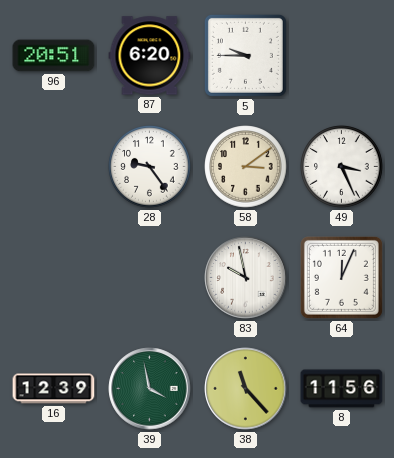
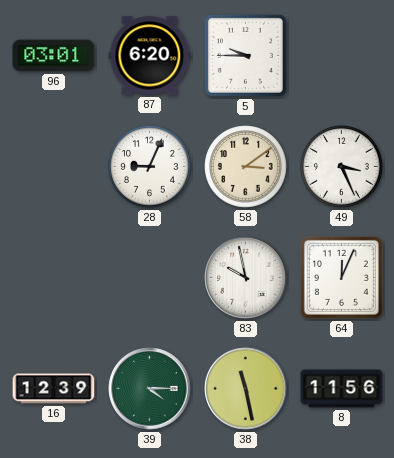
96: 20:51 -> 03:01
28: 9:24 -> 9:04
39: 3:58 -> 4:15
38: 11:23 -> 11:28
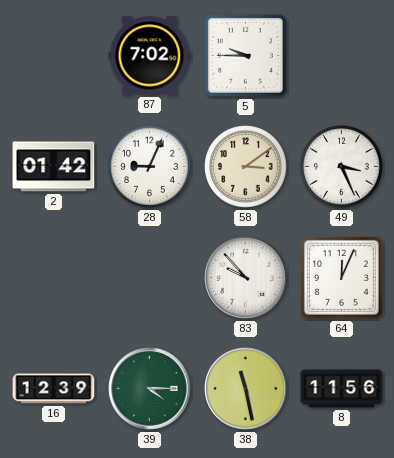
96: 03:01 -> none
87: 6:20 -> 7:02
2: none -> 01:42
83: 9:58 -> 9:53
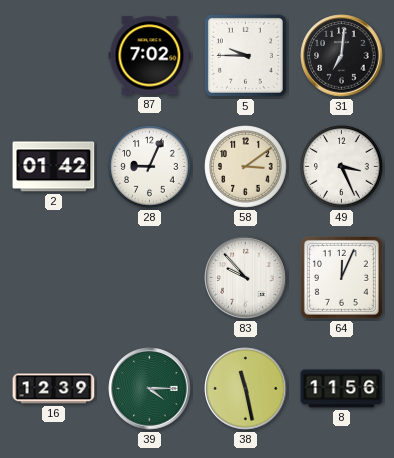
31: none -> 7:01
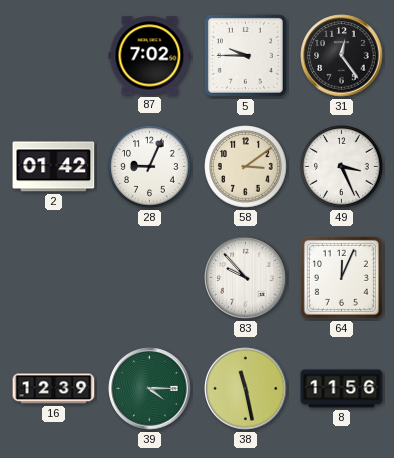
31: 7:01 -> 12:24
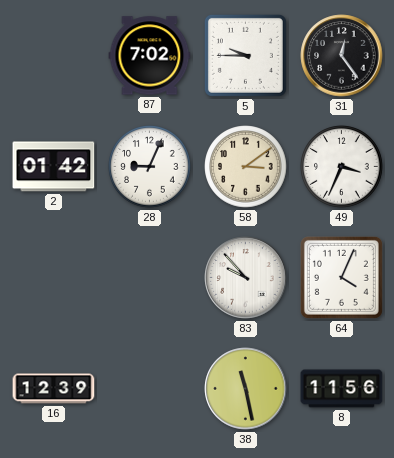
49: 3:26 -> 3:34
64: 12:04 -> 4:04
39: 4:15 -> none
